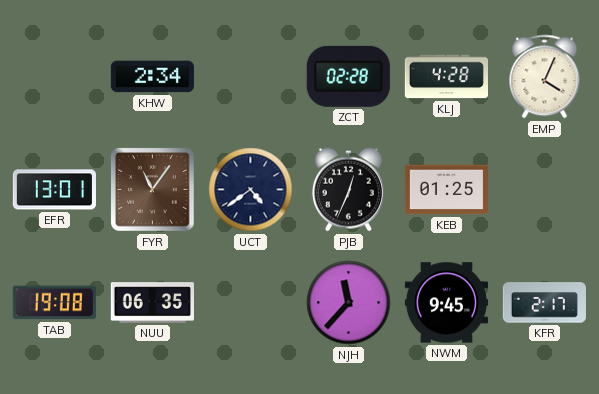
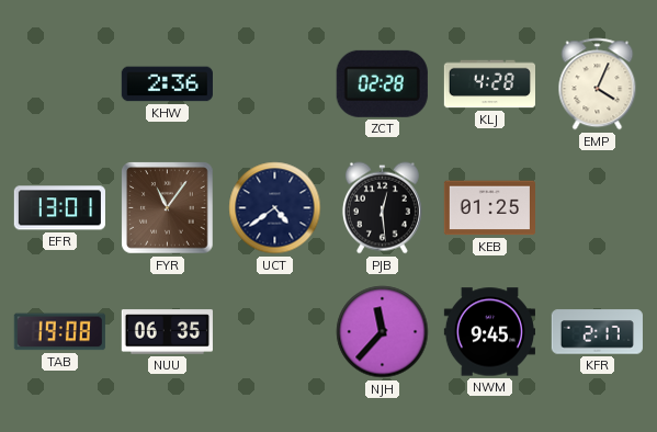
KHW: 2:34 -> 2:36
PJB: 12:34 -> 12:29
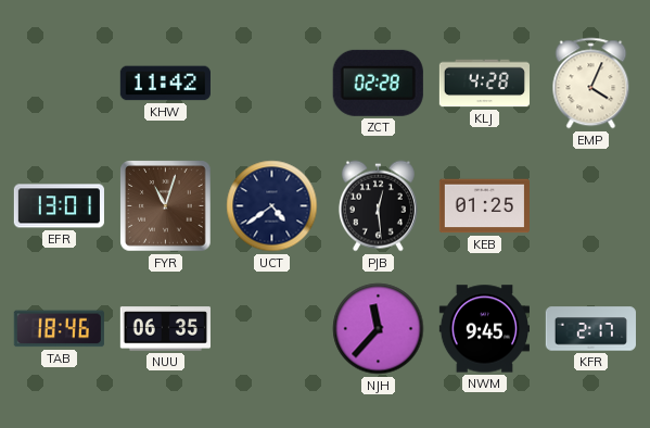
KHW: 2:36 -> 11:42
FYR: 11:06 -> 11:03
TAB: 19:08 -> 18:46
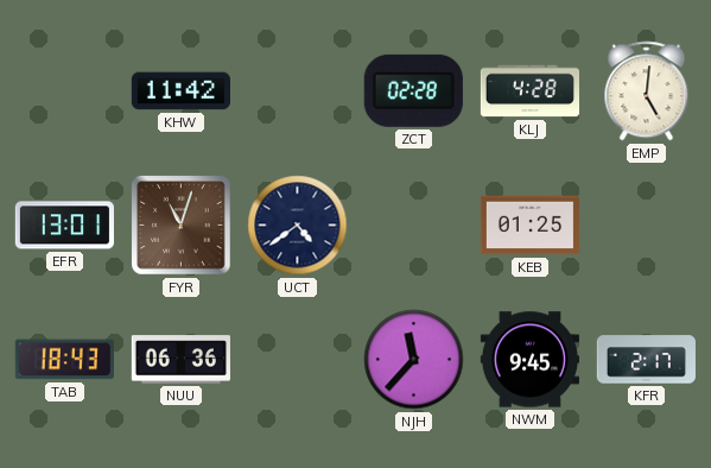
EMP: 4:04 -> 5:01
PJB: 12:29 -> none
TAB: 18:46 -> 18:43
NUU: 06:35 -> 06:36
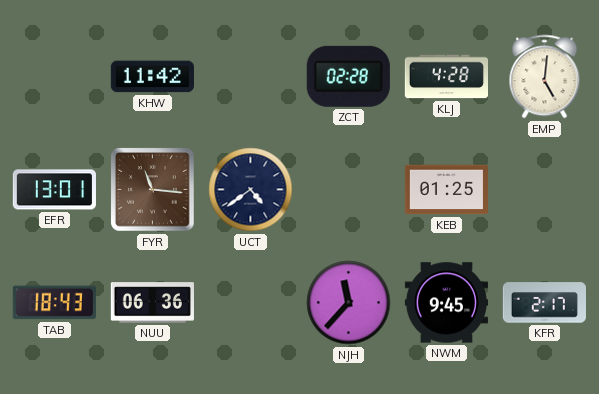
FYR: 11:03 -> 11:16
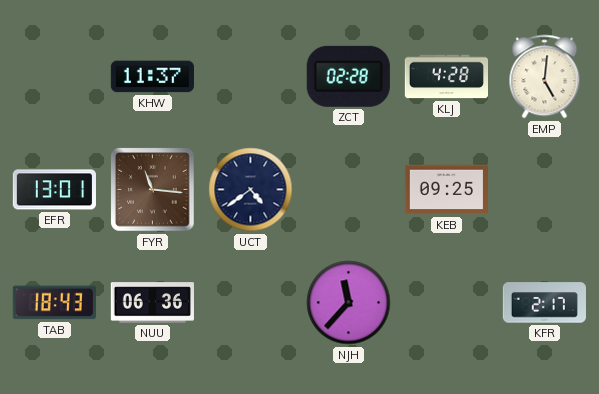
KHW: 11:42 -> 11:37
KEB: 01:25 -> 09:25
NWM: 9:45 -> none
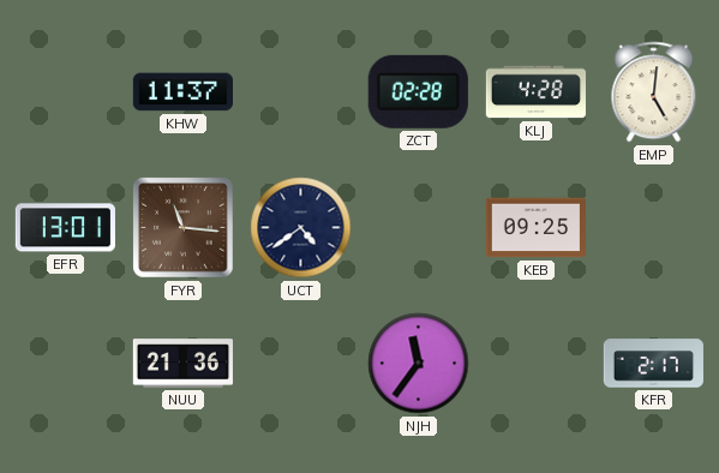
TAB: 18:43 -> none
NUU: 06:36 -> 21:36
NJH: 11:37 -> 11:36
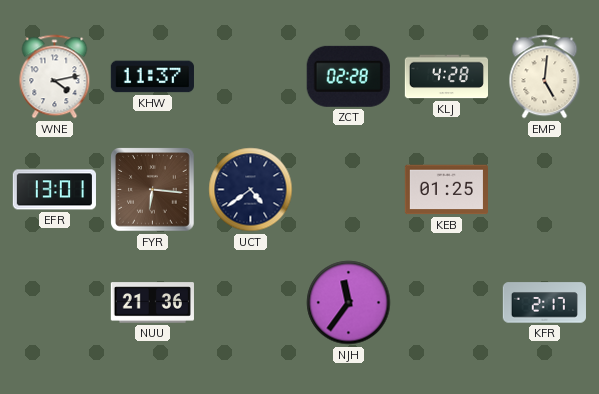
WNE: none -> 4:13
FYR: 11:16 -> 6:16
KEB: 09:25 -> 01:25
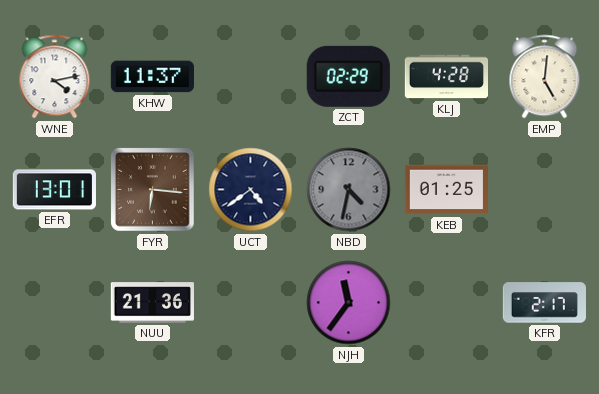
ZCT: 02:28 -> 02:29
NBD: none -> 4:32
